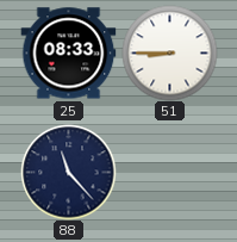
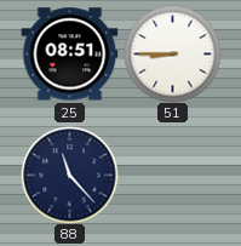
25: 08:33 -> 08:51
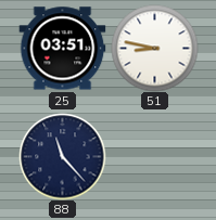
25: 08:51 -> 03:51
51: 8:45 -> 8:47
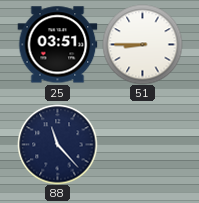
51: 8:47 -> 8:45
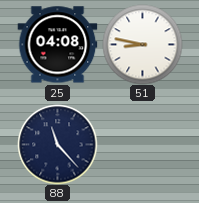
25: 03:51 -> 04:08
51: 8:45 -> 8:47
